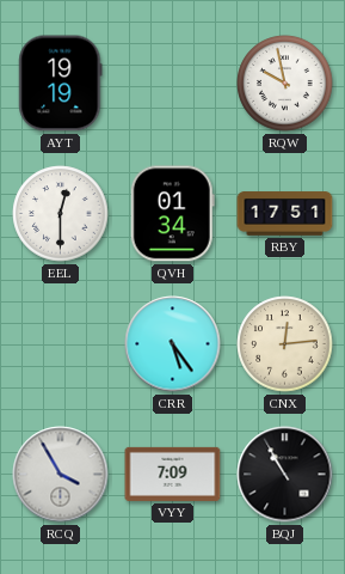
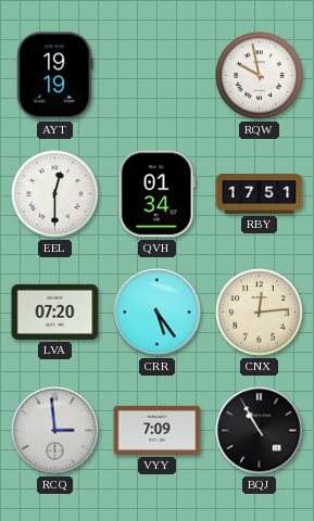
LVA: none -> 07:20
RCQ: 3:55 -> 2:59
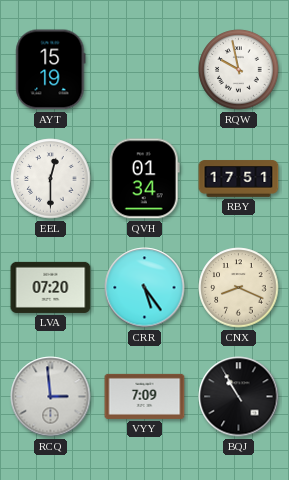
AYT: 19:19 -> 15:19
CNX: 12:14 -> 8:19
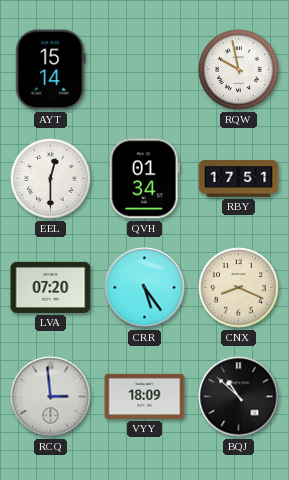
AYT: 15:19 -> 15:14
VYY: 7:09 -> 18:09
BQJ: 10:55 -> 10:52
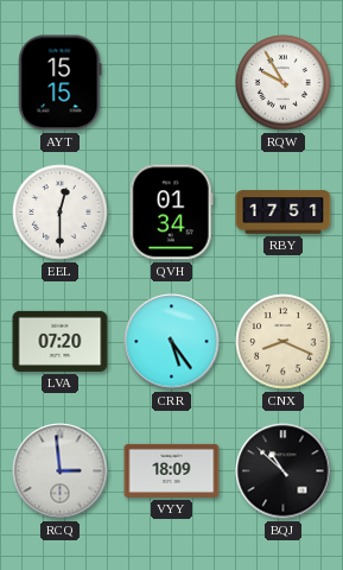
AYT: 15:14 -> 15:15
RQW: 9:58 -> 9:55
